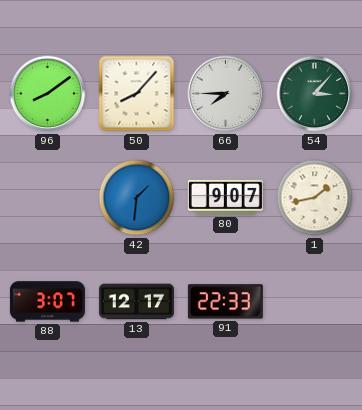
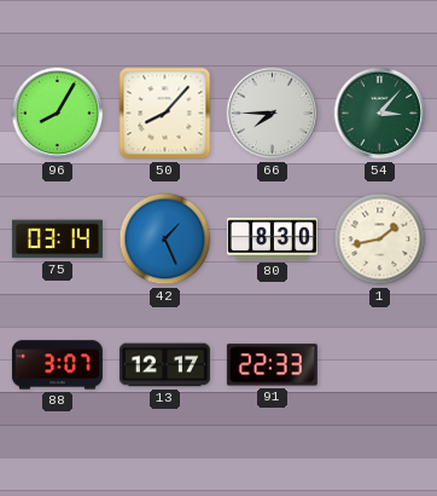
96: 8:09 -> 8:05
75: none -> 03:14
42: 1:31 -> 1:26
80: 9:07 -> 8:30
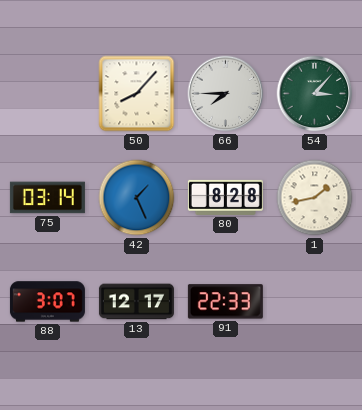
96: 8:05 -> none
80: 8:30 -> 8:28
